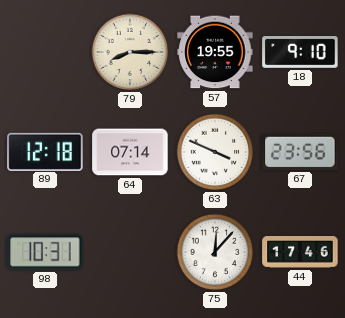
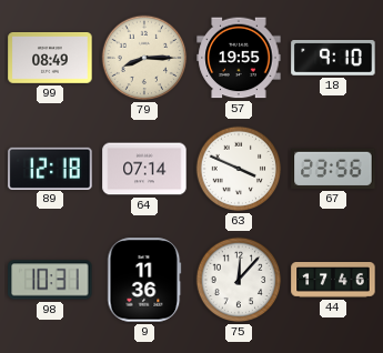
99: none -> 08:49
9: none -> 11:36
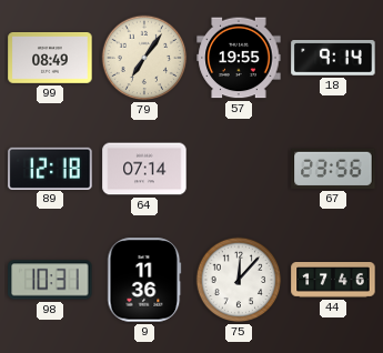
79: 8:15 -> 7:06
18: 9:10 -> 9:14
63: 3:49 -> none
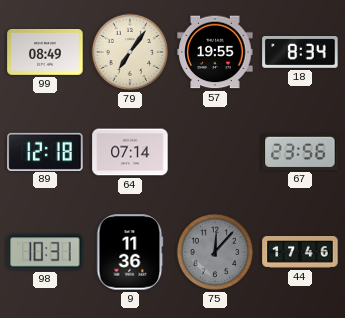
18: 9:14 -> 8:34
75 dial: white -> grey
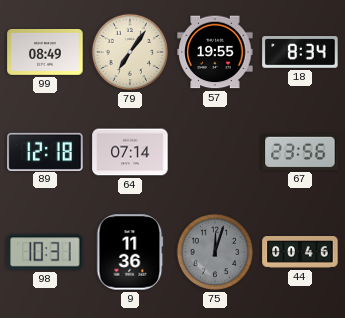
75: 12:07 -> 12:03
44: 17:46 -> 00:46
